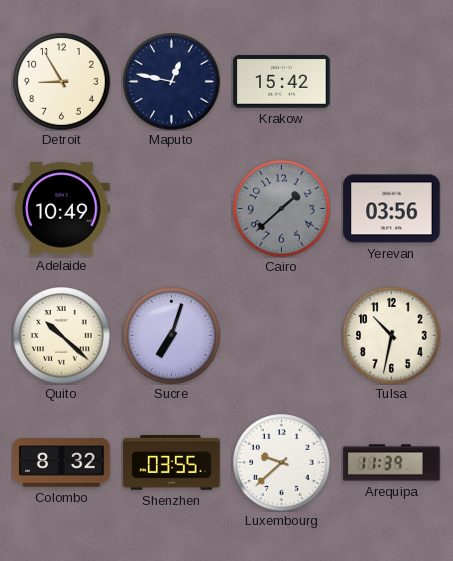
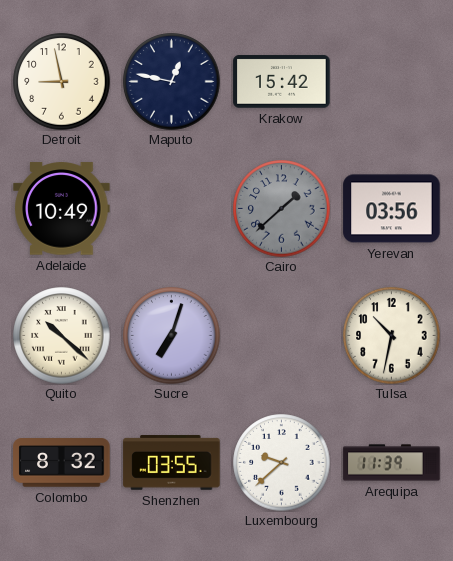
Detroit: 8:55 -> 8:58
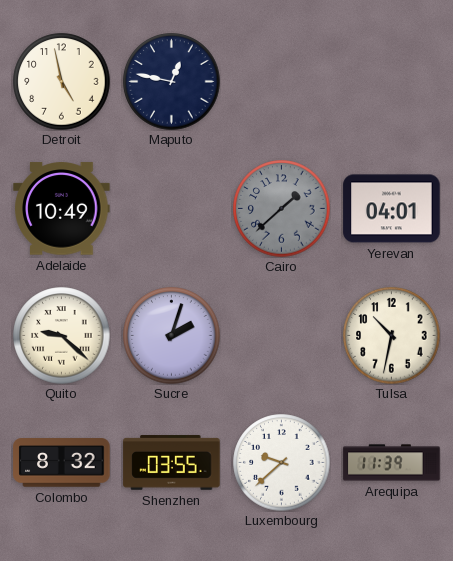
Detroit: 8:58 -> 4:58
Krakow: 15:42 -> none
Yerevan: 03:56 -> 04:01
Quito: 10:22 -> 9:22
Sucre: 7:03 -> 2:03
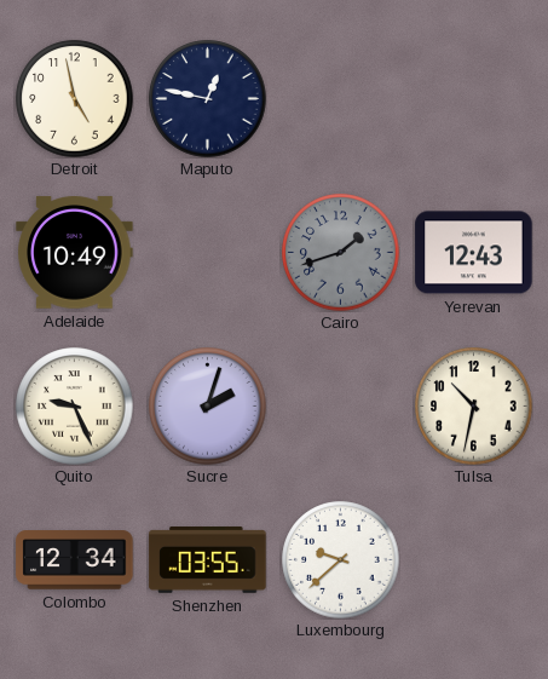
Cairo: 1:38 -> 1:42
Yerevan: 04:01 -> 12:43
Quito: 9:22 -> 9:26
Colombo: 8:32 -> 12:34
Arequipa: 11:39 -> none
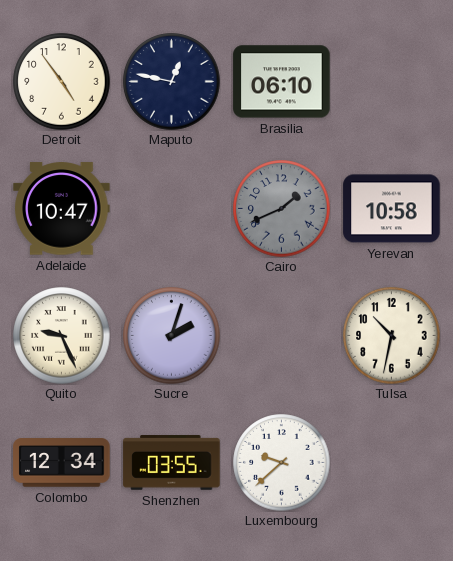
Detroit: 4:58 -> 4:54
Brasilia: none -> 06:10
Adelaide: 10:49 -> 10:47
Cairo: 1:42 -> 1:41
Yerevan: 12:43 -> 10:58
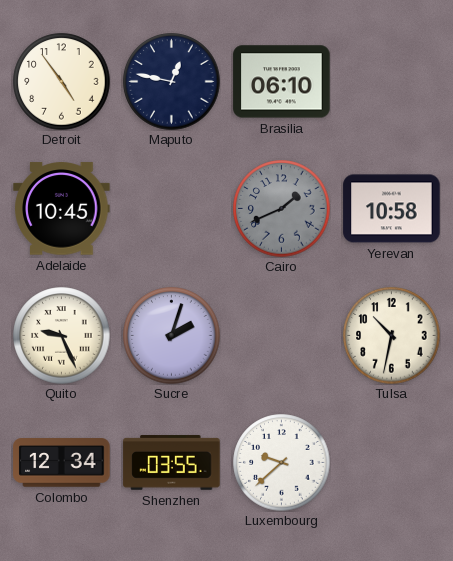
Adelaide: 10:47 -> 10:45
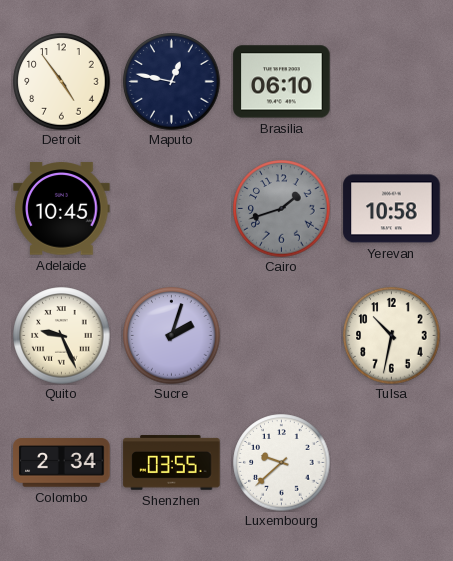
Cairo: 1:41 -> 1:42
Colombo: 12:34 -> 2:34
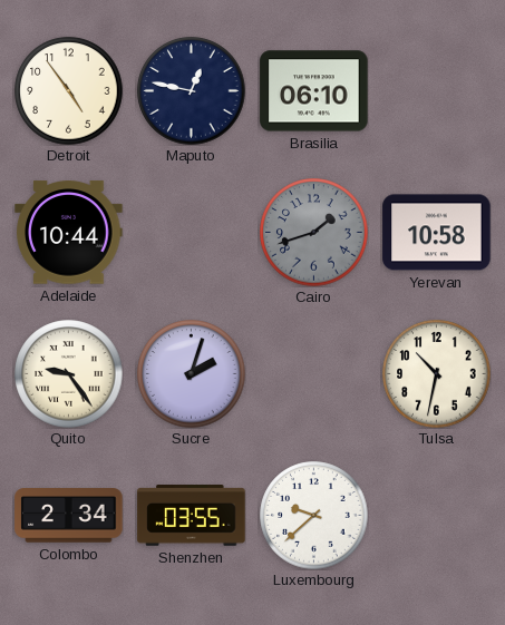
Adelaide: 10:45 -> 10:44
Quito: 9:26 -> 9:24
